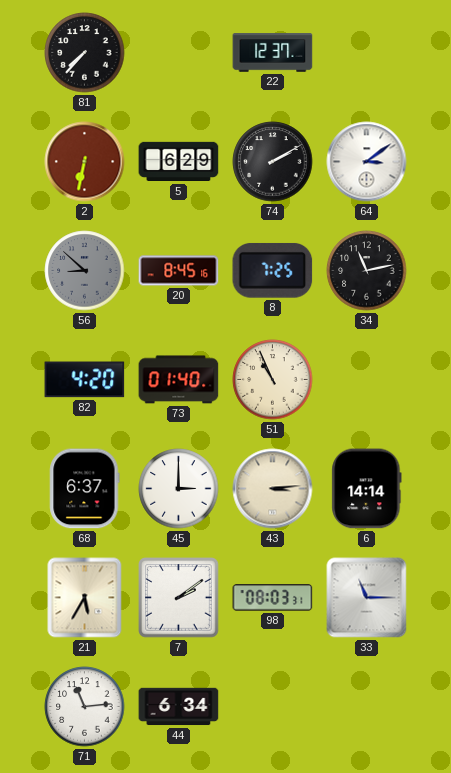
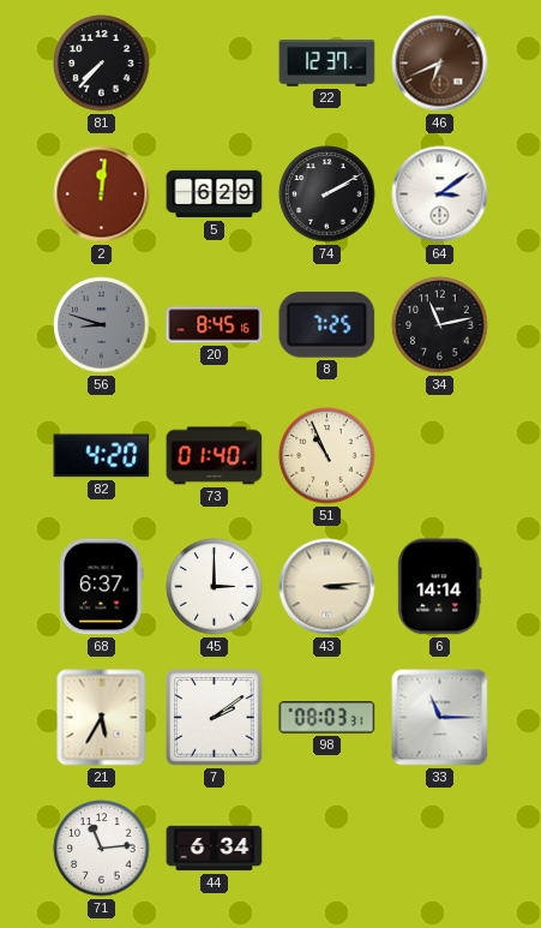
46: none -> 6:41
2: 6:32 -> 12:01
56: 8:52 -> 8:48
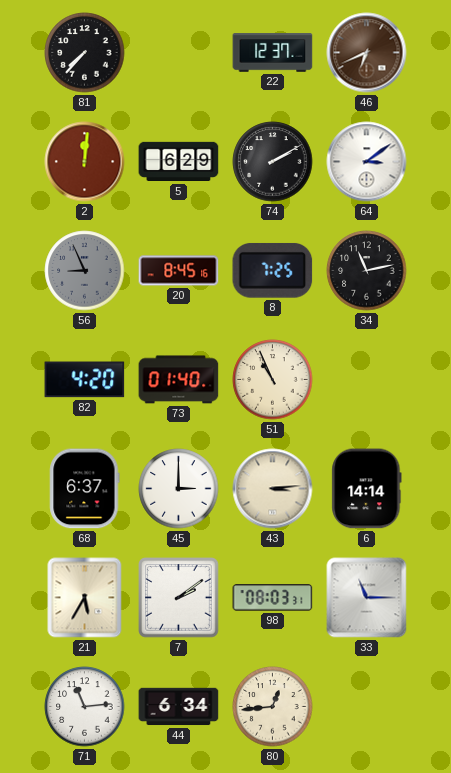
56: 8:48 -> 8:56
80: none -> 12:44
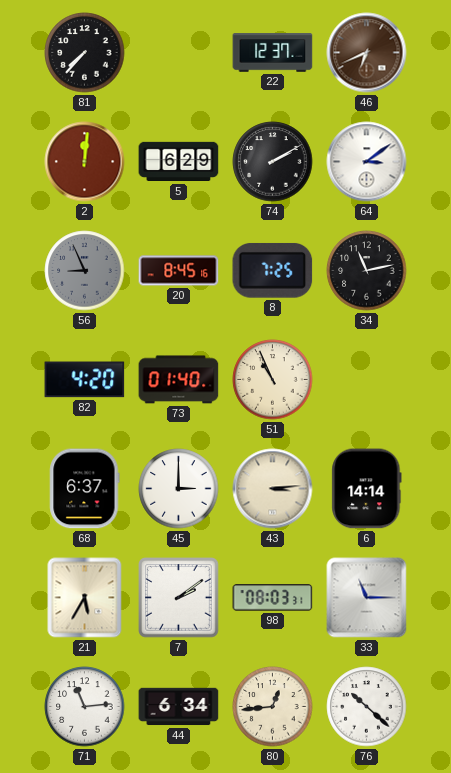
76: none -> 10:22
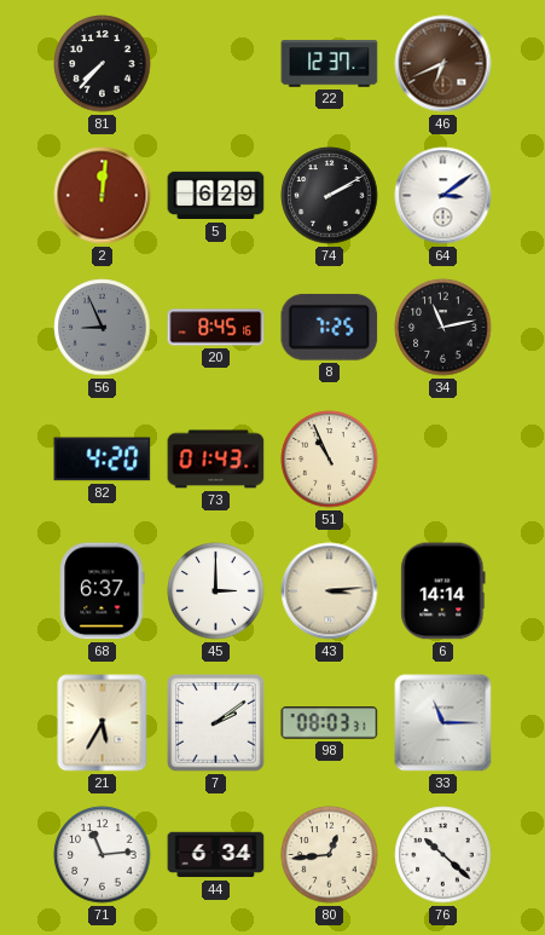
73: 01:40 -> 01:43
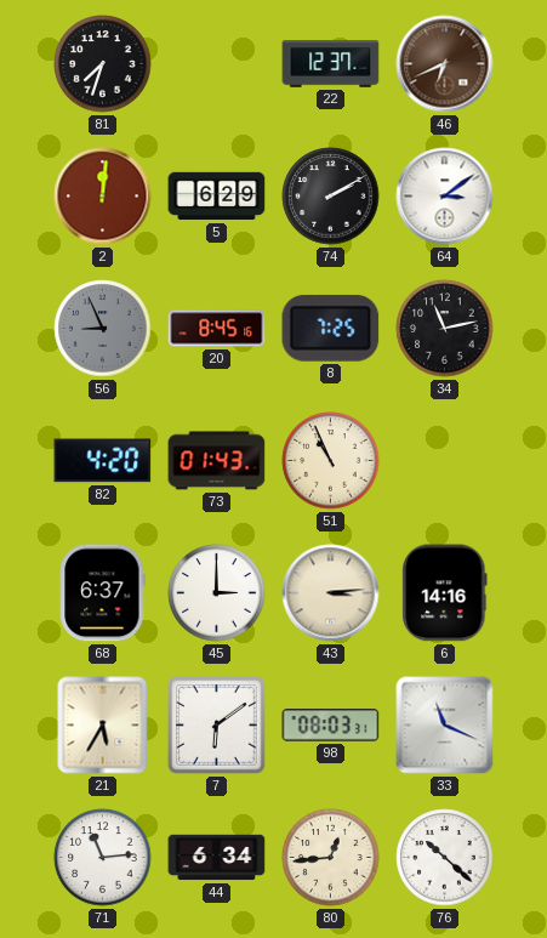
81: 7:37 -> 7:33
6: 14:14 -> 14:16
7: 2:09 -> 6:09
33: 11:15 -> 11:19
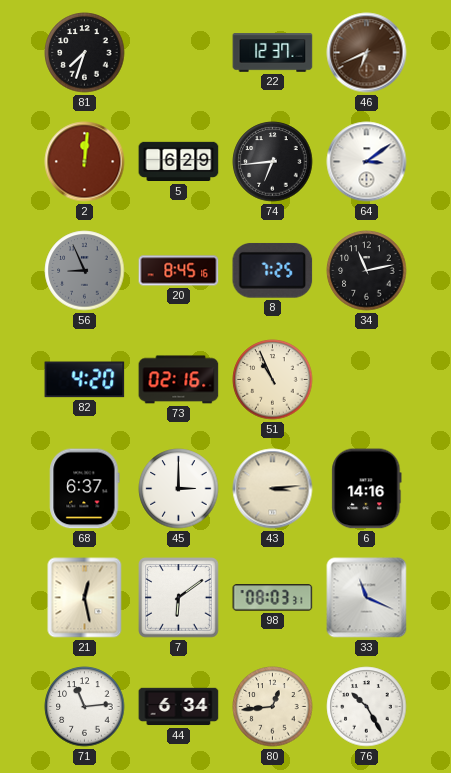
74: 2:10 -> 6:44
73: 01:43 -> 02:16
21: 5:35 -> 12:28
76: 10:22 -> 10:25
